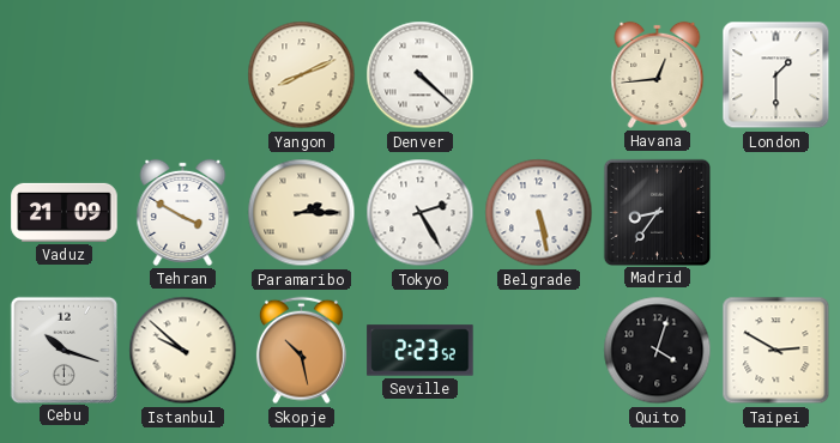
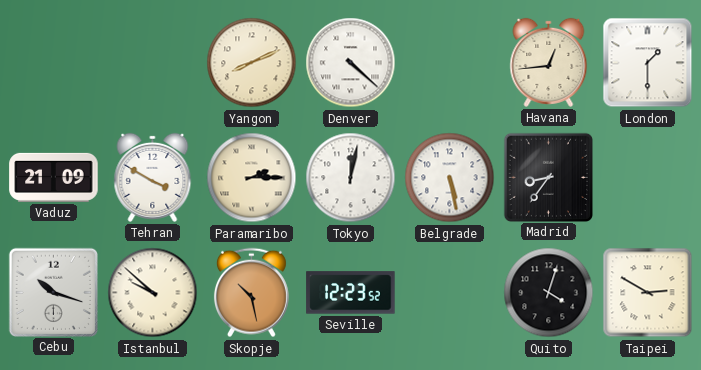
Tokyo: 2:25 -> 12:02
Seville: 2:23 -> 12:23
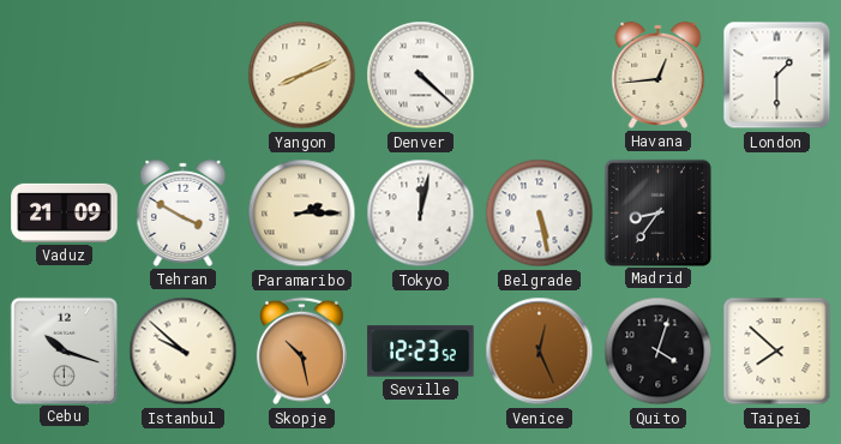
Venice: none -> 12:26
Taipei: 2:50 -> 7:52
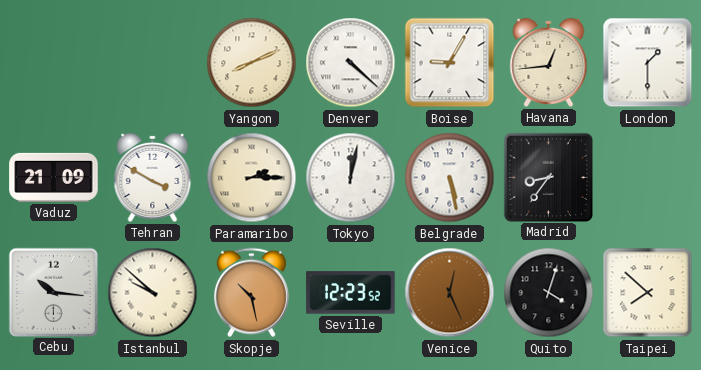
Boise: none -> 9:05
Cebu: 10:18 -> 10:16
